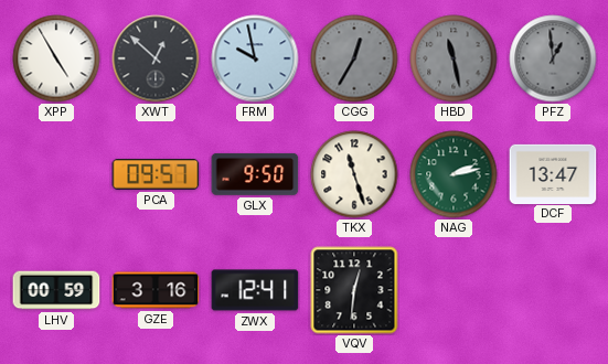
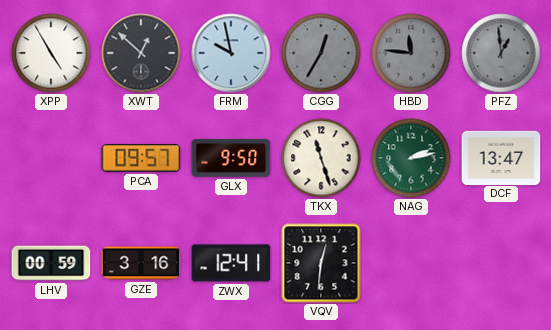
HBD: 11:28 -> 11:46
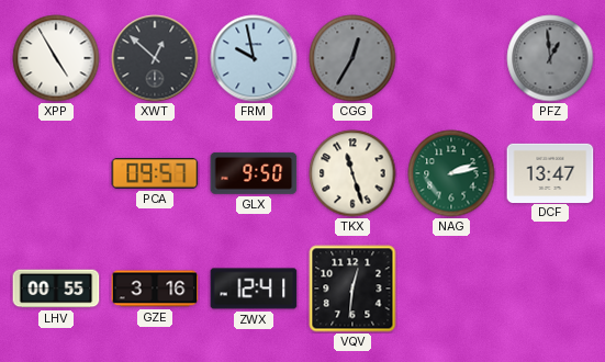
HBD: 11:46 -> none
LHV: 00:59 -> 00:55
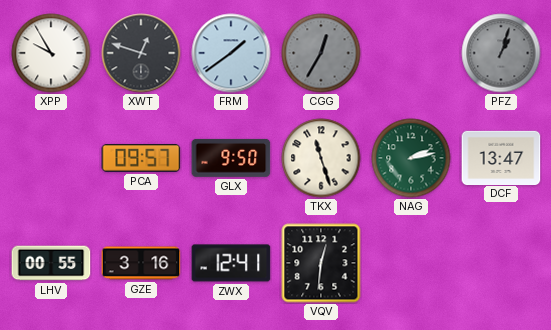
XPP: 4:55 -> 9:55
XWT: 12:52 -> 12:48
FRM: 9:58 -> 1:39
PFZ: 12:59 -> 1:03
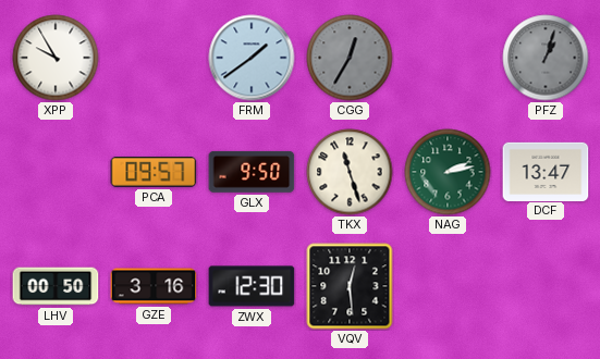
XWT: 12:48 -> none
LHV: 00:55 -> 00:50
ZWX: 12:41 -> 12:30
VQV: 12:31 -> 12:29
